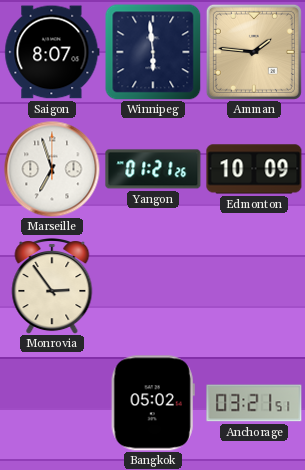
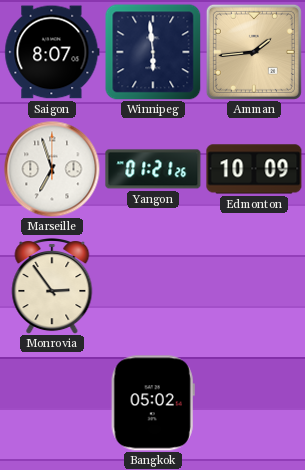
Amman: 1:46 -> 1:44
Anchorage: 03:21 -> none
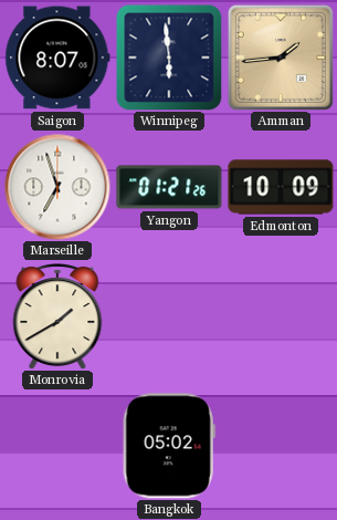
Monrovia: 2:54 -> 1:40
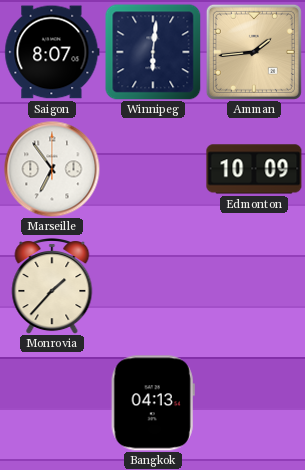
Winnipeg: 5:59 -> 6:01
Marseille: 6:57 -> 6:54
Yangon: 01:21 -> none
Monrovia: 1:40 -> 1:37
Bangkok: 05:02 -> 04:13
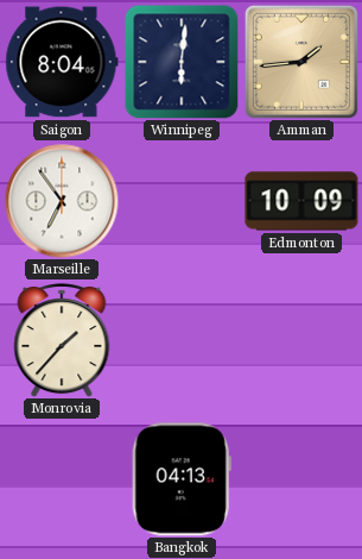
Saigon: 8:07 -> 8:04
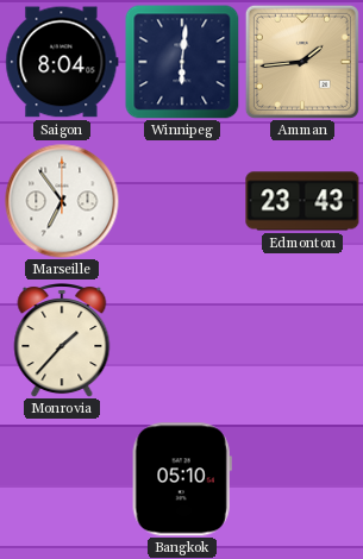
Edmonton: 10:09 -> 23:43
Bangkok: 04:13 -> 05:10
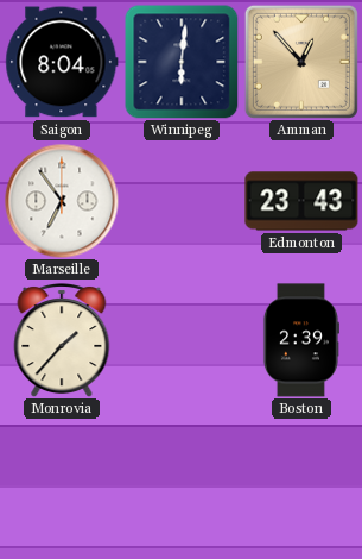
Amman: 1:44 -> 12:53
Boston: none -> 2:39
Bangkok: 05:10 -> none
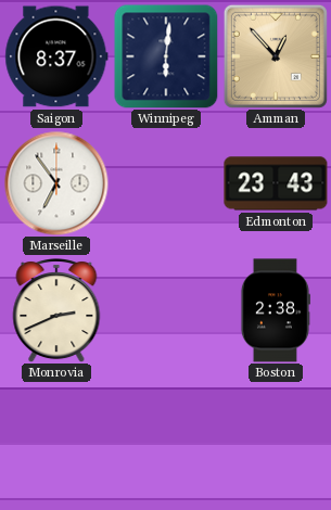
Saigon: 8:04 -> 8:37
Monrovia: 1:37 -> 2:41
Boston: 2:39 -> 2:38
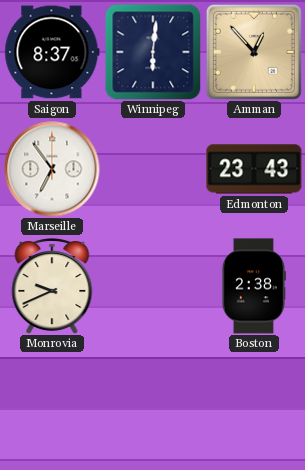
Monrovia: 2:41 -> 9:41
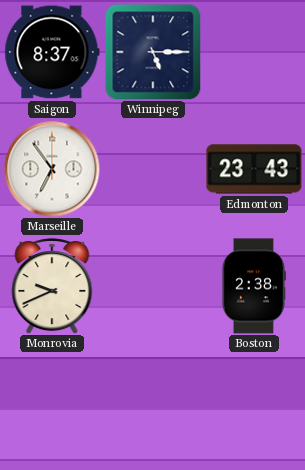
Winnipeg: 6:01 -> 5:15
Amman: 12:53 -> none
